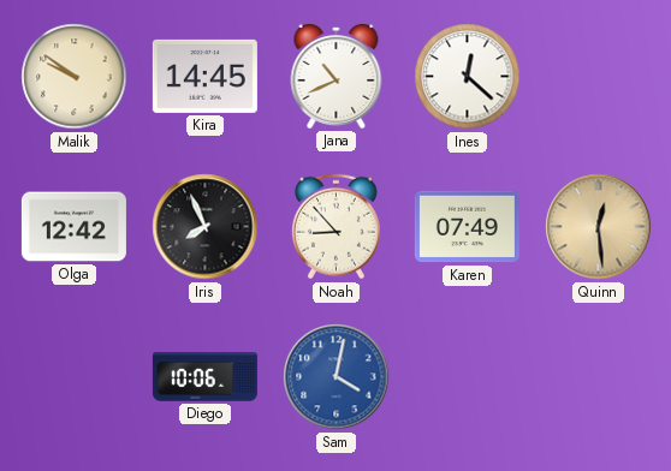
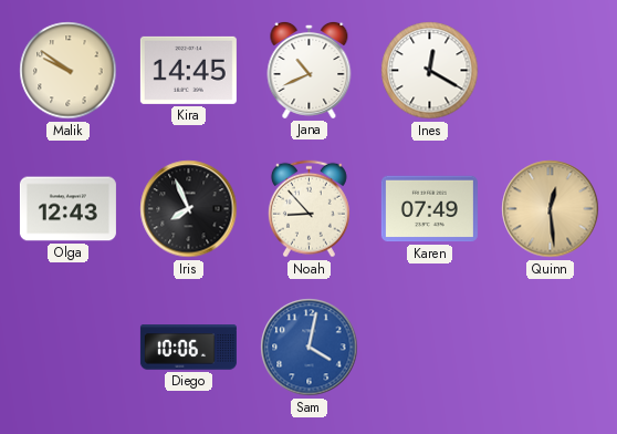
Ines: 12:22 -> 12:20
Olga: 12:42 -> 12:43
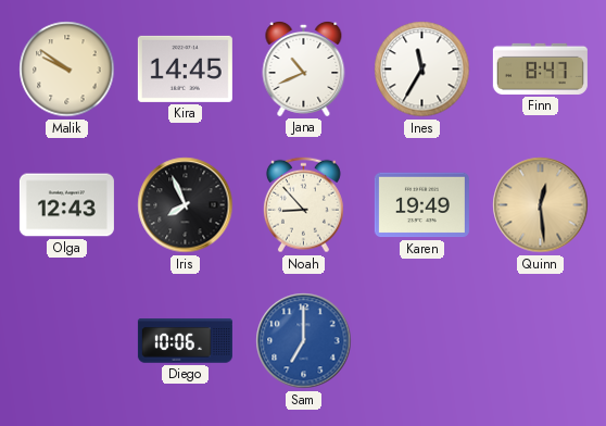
Ines: 12:20 -> 11:35
Finn: none -> 8:47
Karen: 07:49 -> 19:49
Sam: 4:02 -> 7:00
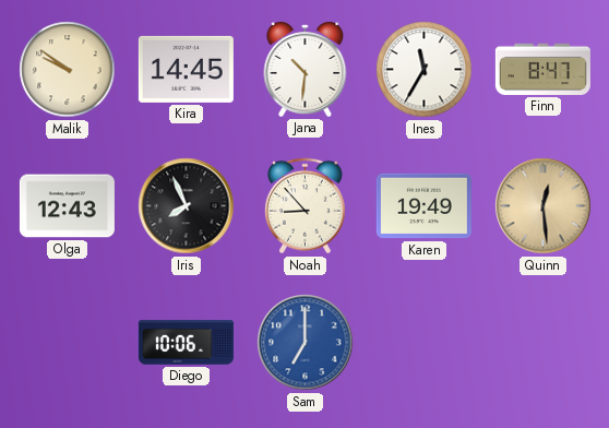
Jana: 10:41 -> 10:31
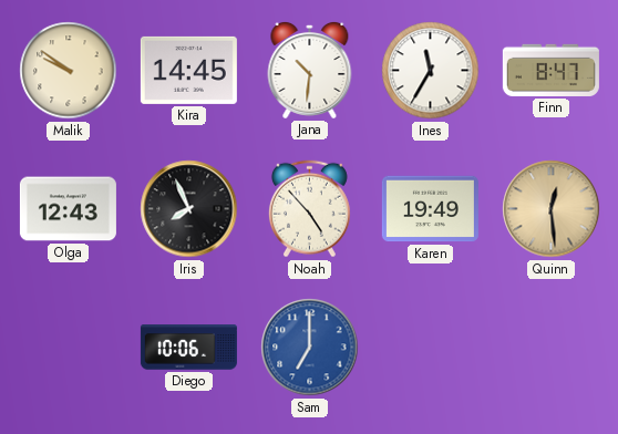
Noah: 8:53 -> 4:53
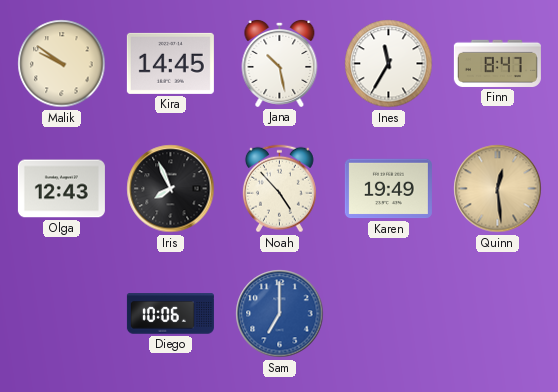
Jana: 10:31 -> 10:28
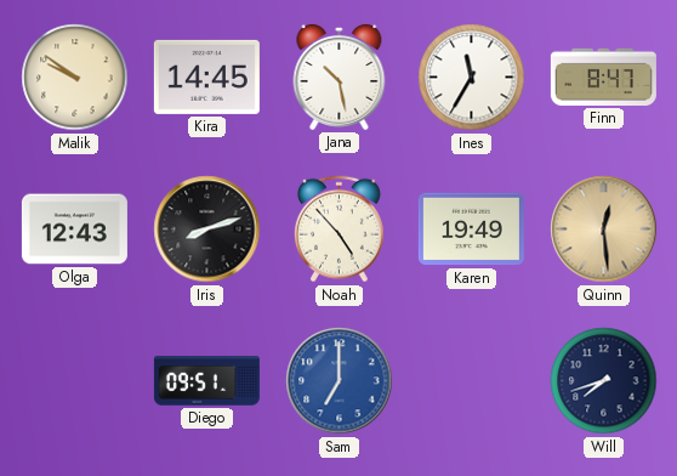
Iris: 7:56 -> 8:12
Diego: 10:06 -> 09:51
Will: none -> 7:42
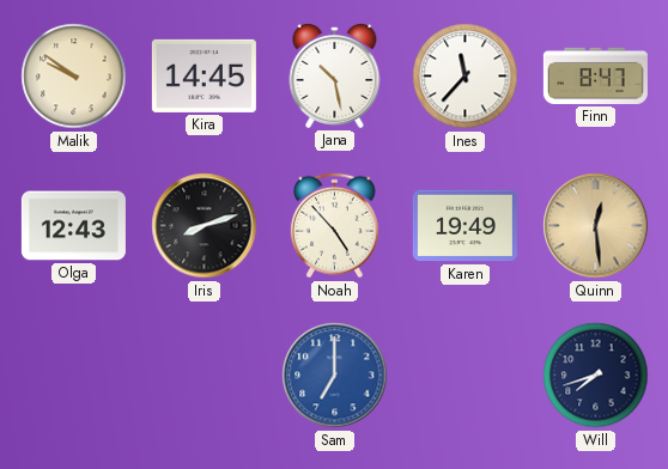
Ines: 11:35 -> 11:37
Diego: 09:51 -> none
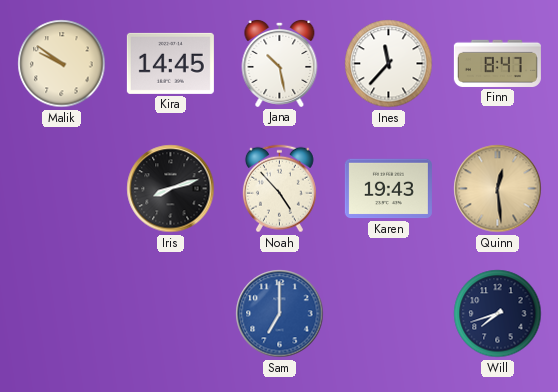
Olga: 12:43 -> none
Karen: 19:49 -> 19:43
